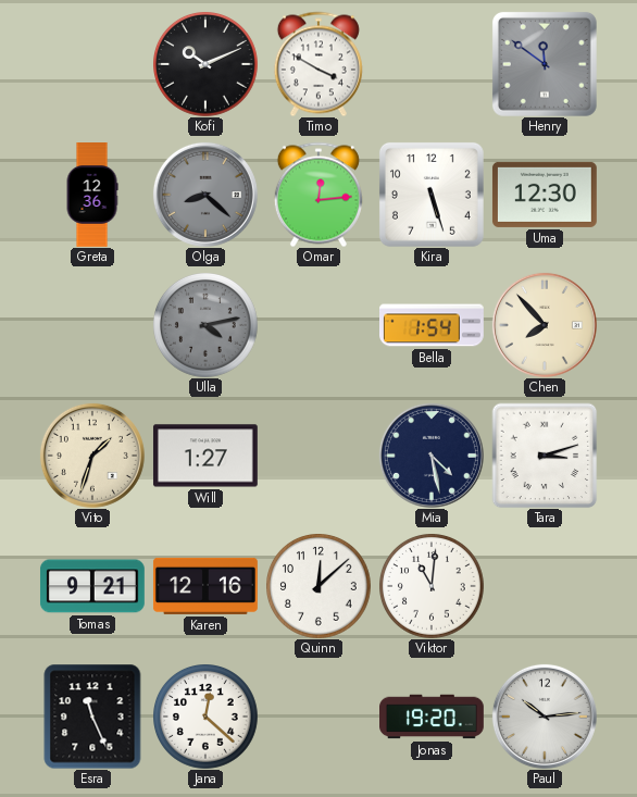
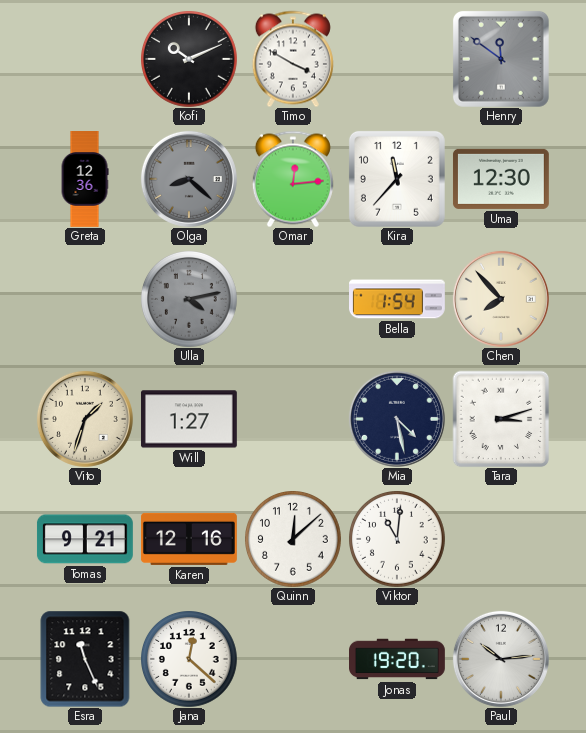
Kira: 5:27 -> 11:37
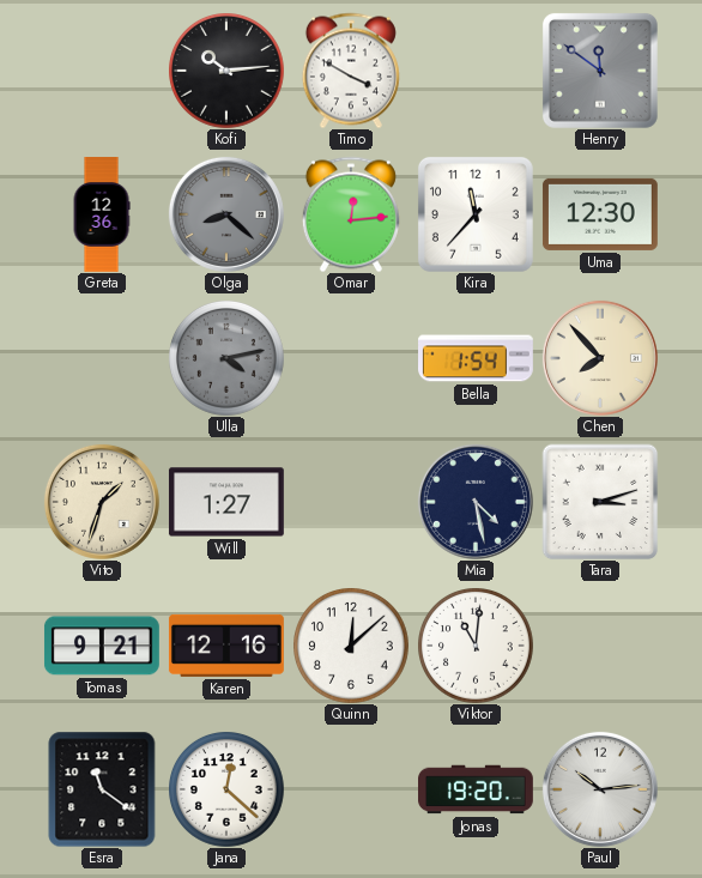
Kofi: 10:11 -> 10:14
Esra: 11:26 -> 11:21
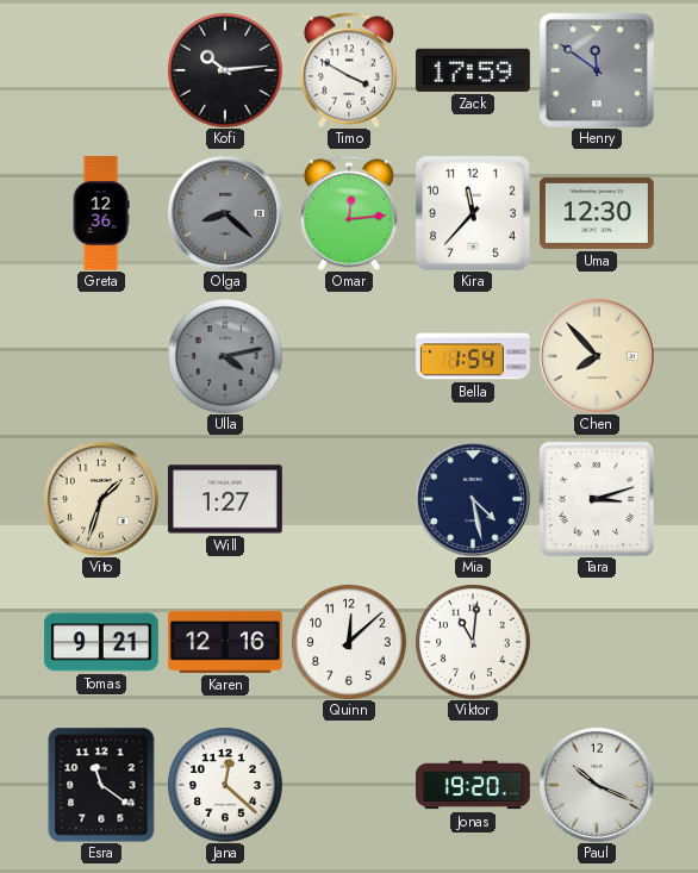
Zack: none -> 17:59
Paul: 10:14 -> 10:19
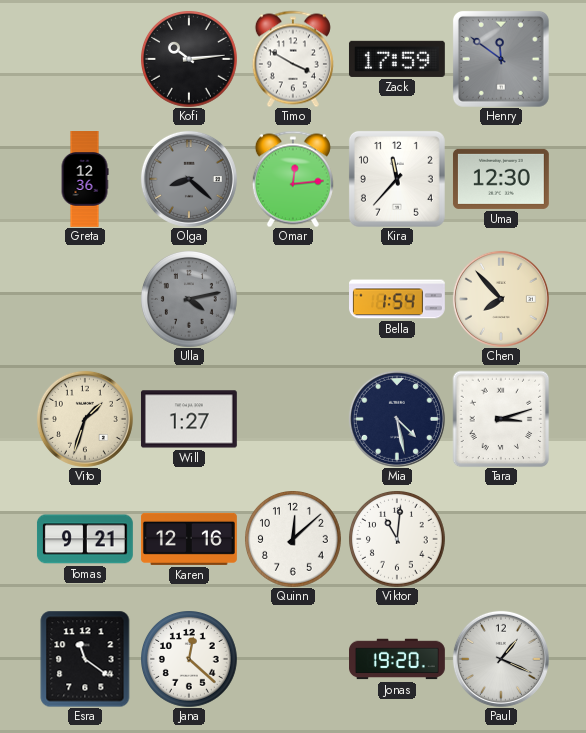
Paul: 10:19 -> 1:19
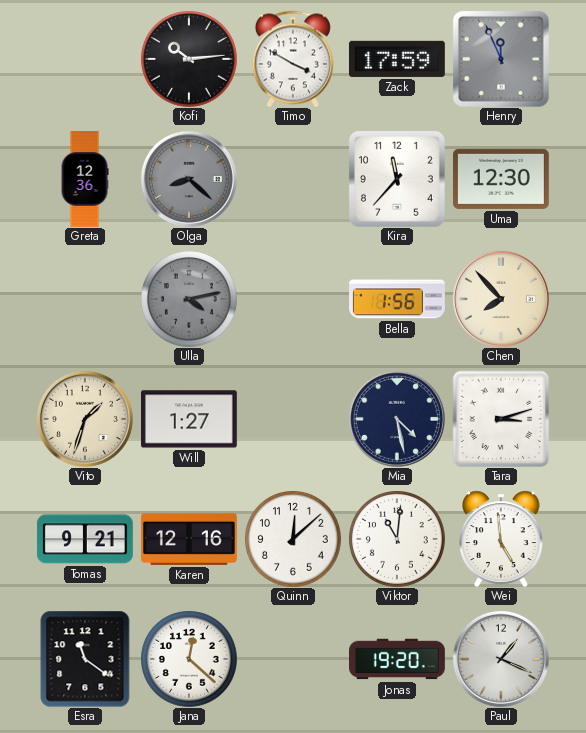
Henry: 11:51 -> 11:56
Omar: 12:14 -> none
Bella: 1:54 -> 1:56
Wei: none -> 4:59
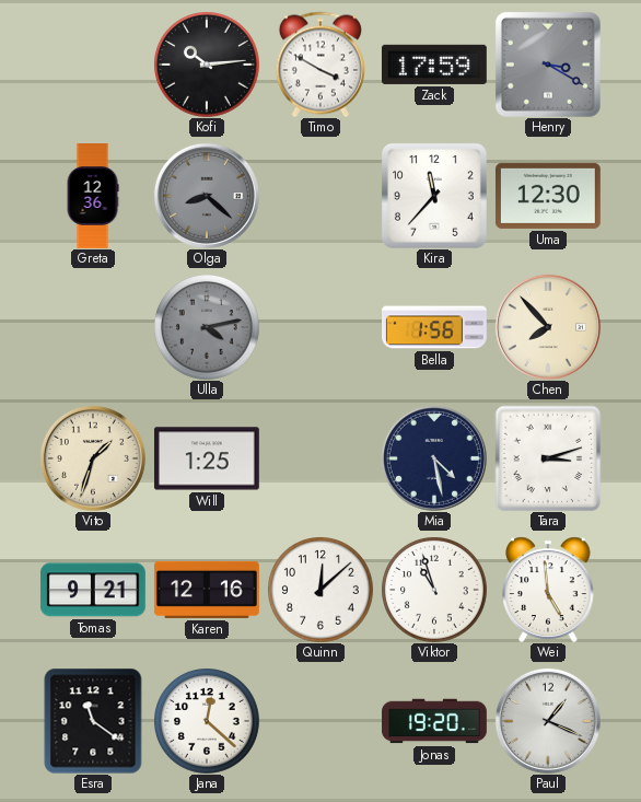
Henry: 11:56 -> 3:20
Will: 1:27 -> 1:25
Viktor: 11:01 -> 10:57
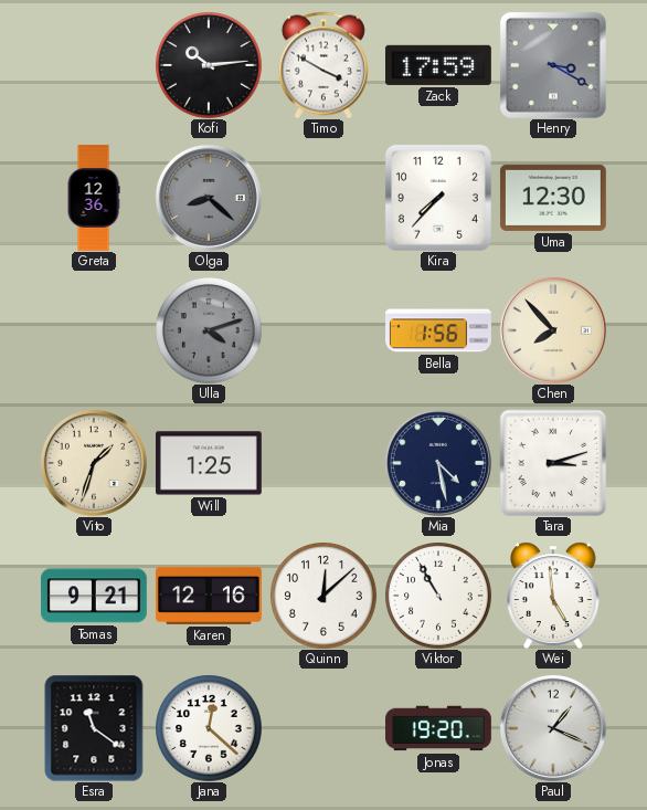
Kira: 11:37 -> 7:37
Ulla: 4:13 -> 4:12
Viktor: 10:57 -> 10:55
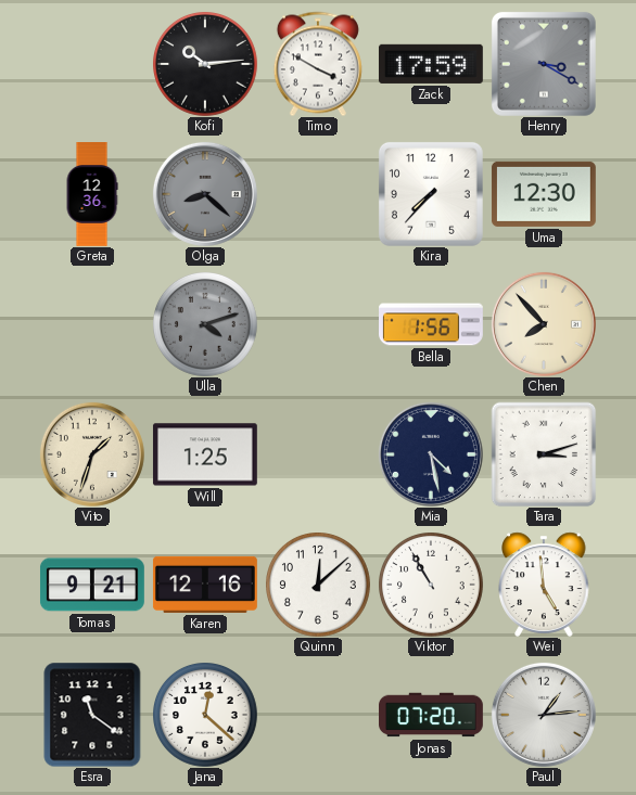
Jonas: 19:20 -> 07:20
Paul: 1:19 -> 1:14
